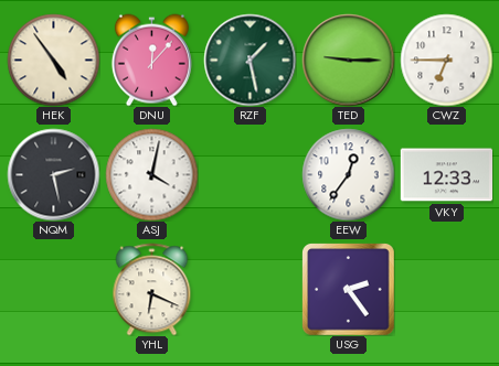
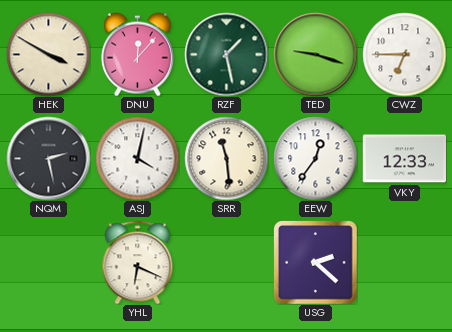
HEK: 4:54 -> 3:50
TED: 9:15 -> 9:18
SRR: none -> 11:29
USG: 2:24 -> 2:22
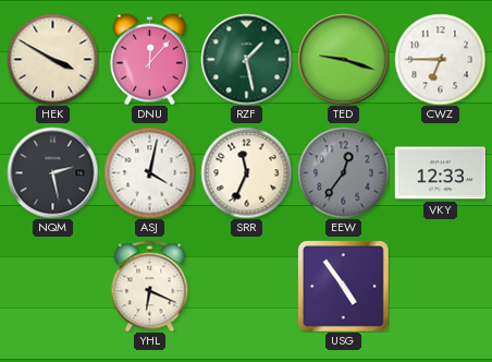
SRR: 11:29 -> 11:34
EEW dial: white -> grey
USG: 2:22 -> 4:54
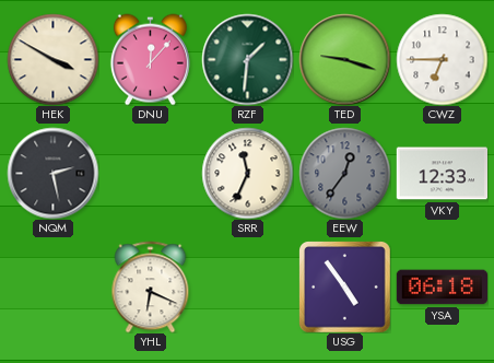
RZF: 1:28 -> 1:31
ASJ: 4:02 -> none
YSA: none -> 06:18
